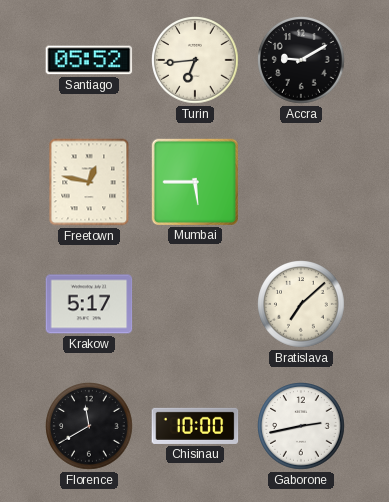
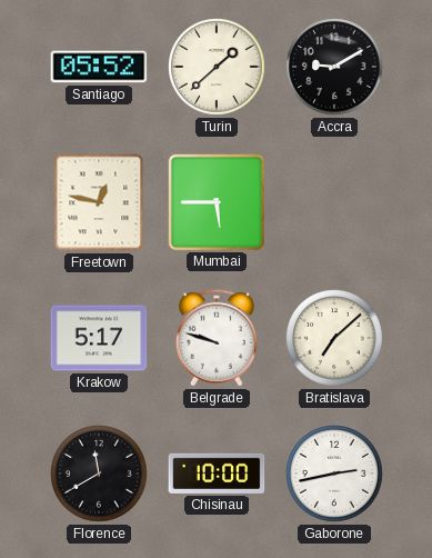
Turin: 6:44 -> 1:38
Belgrade: none -> 9:48
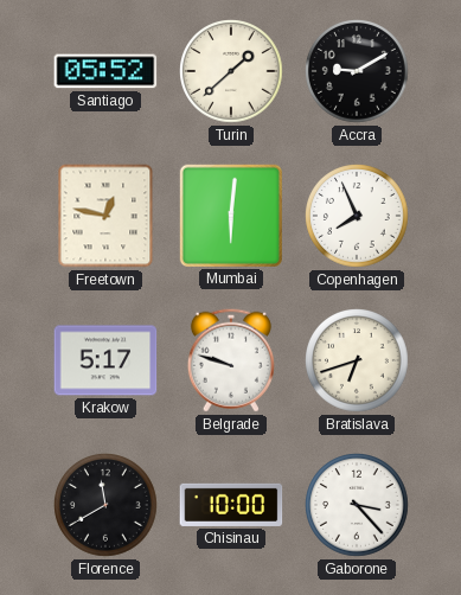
Mumbai: 5:45 -> 6:01
Copenhagen: none -> 7:56
Bratislava: 7:08 -> 6:42
Gaborone: 2:43 -> 3:23
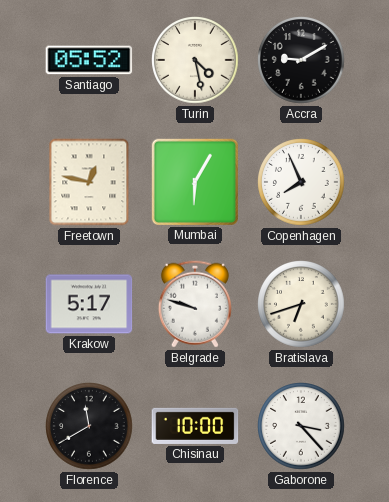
Turin: 1:38 -> 4:28
Mumbai: 6:01 -> 6:05
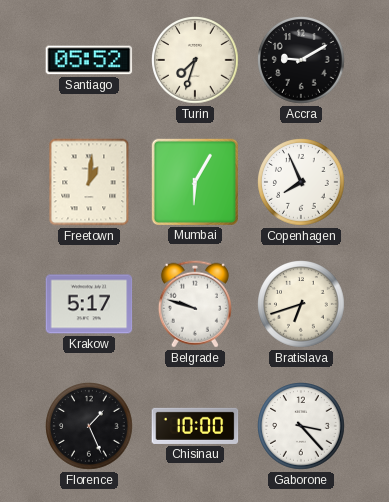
Turin: 4:28 -> 7:33
Freetown: 12:47 -> 1:01
Florence: 11:40 -> 1:26
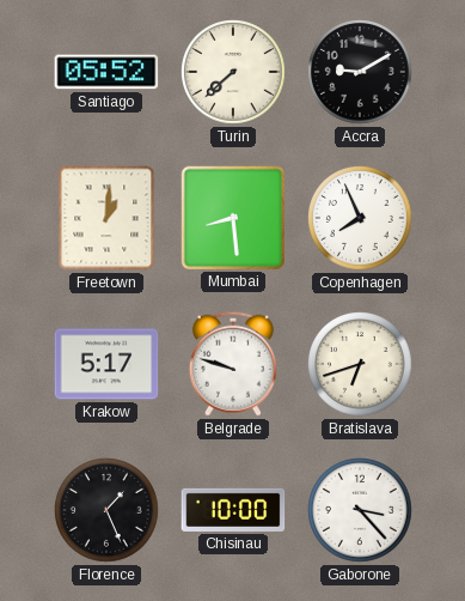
Turin: 7:33 -> 7:38
Mumbai: 6:05 -> 8:29
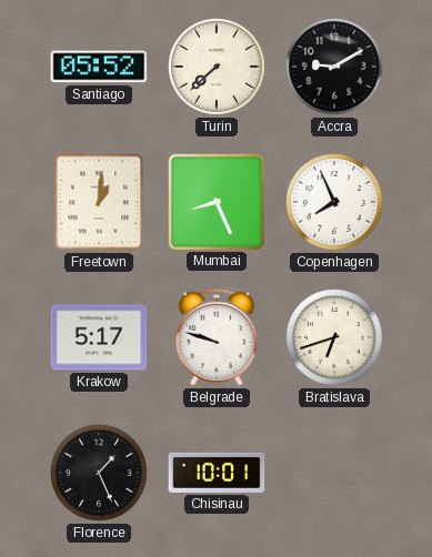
Mumbai: 8:29 -> 8:26
Chisinau: 10:00 -> 10:01
Gaborone: 3:23 -> none
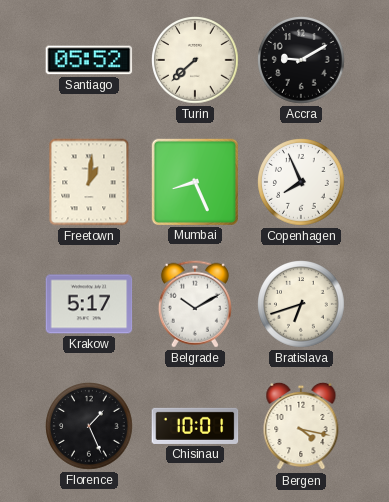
Belgrade: 9:48 -> 10:10
Bergen: none -> 4:17
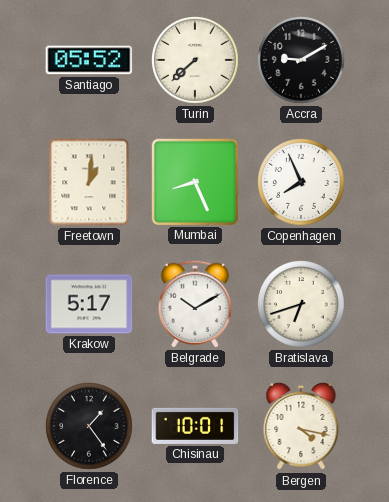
Florence: 1:26 -> 1:24
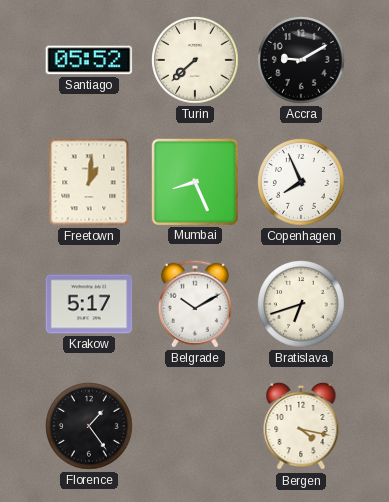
Chisinau: 10:01 -> none
